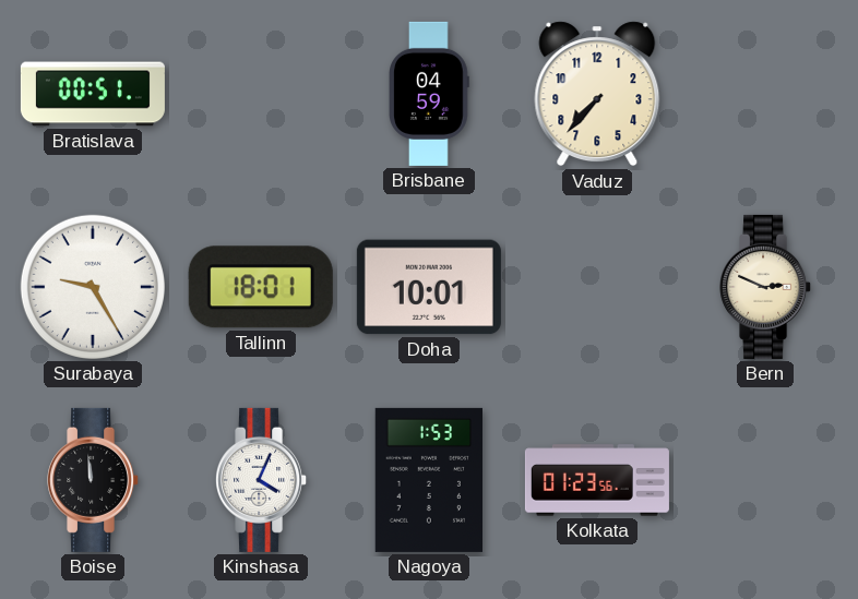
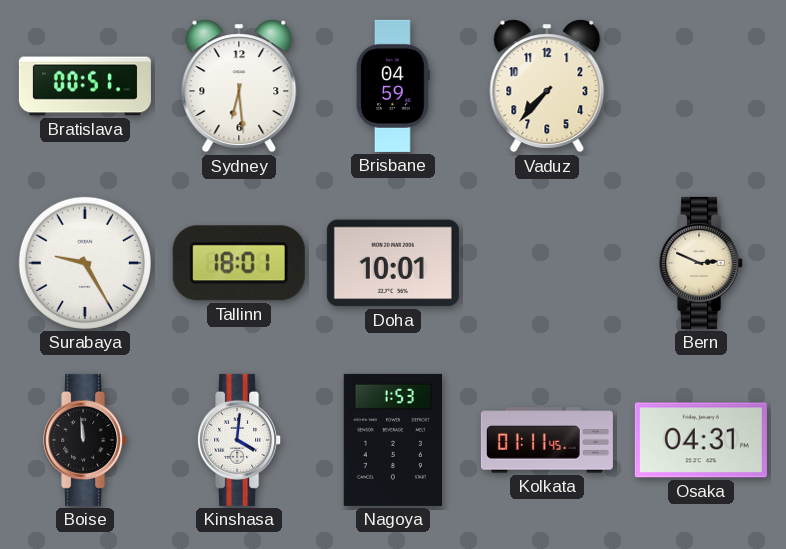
Sydney: none -> 6:29
Kinshasa: 4:04 -> 4:01
Kolkata: 01:23 -> 01:11
Osaka: none -> 04:31
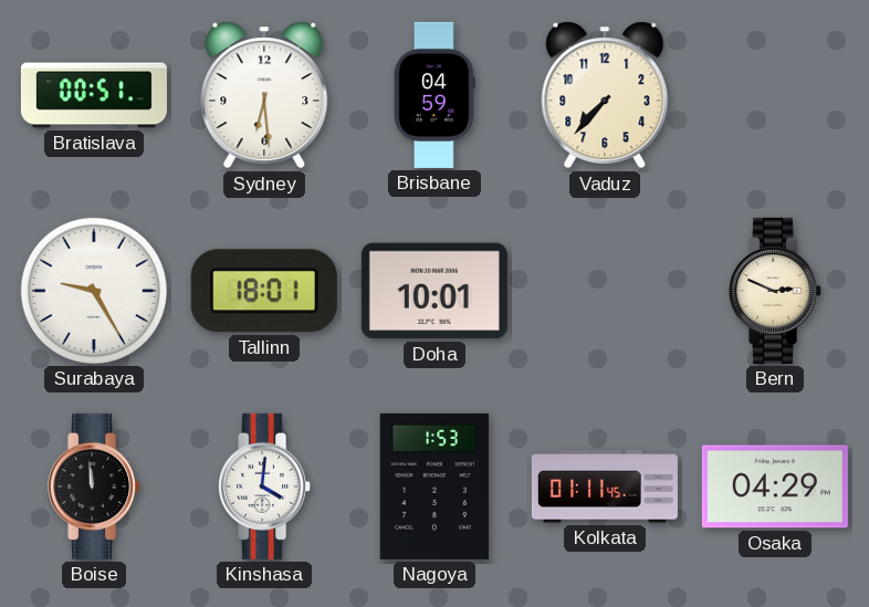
Osaka: 04:31 -> 04:29
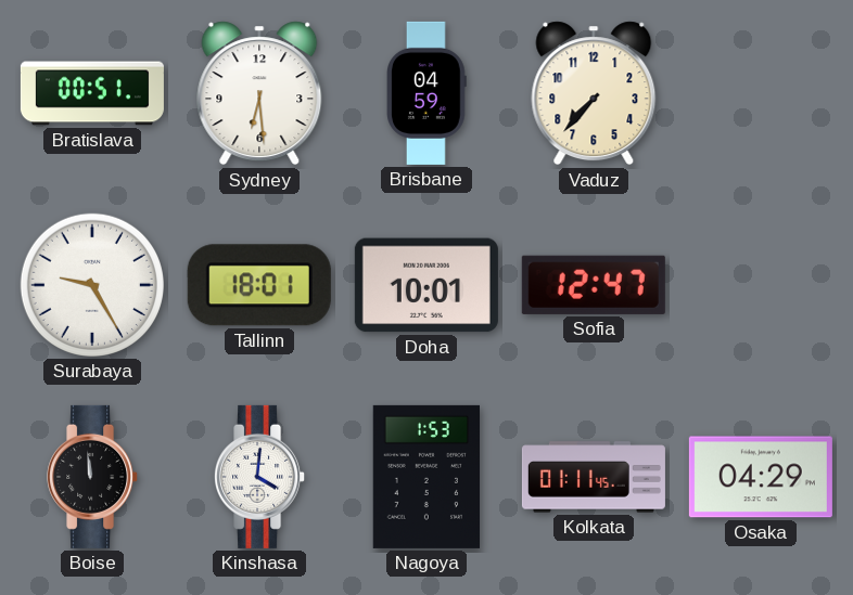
Sofia: none -> 12:47
Bern: 2:49 -> none
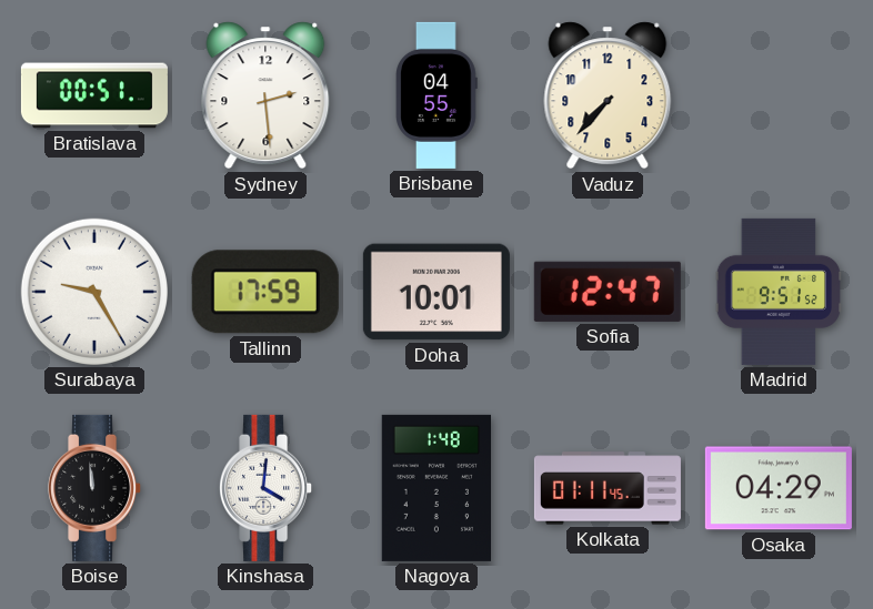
Sydney: 6:29 -> 2:29
Brisbane: 04:59 -> 04:55
Tallinn: 18:01 -> 17:59
Madrid: none -> 9:51
Nagoya: 1:53 -> 1:48
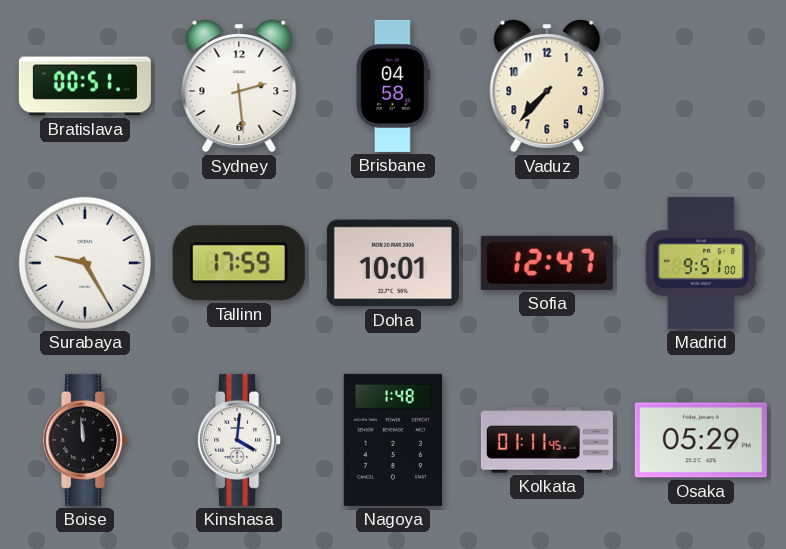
Brisbane: 04:55 -> 04:58
Madrid: 9:51:52 -> 9:51:00
Osaka: 04:29 -> 05:29
